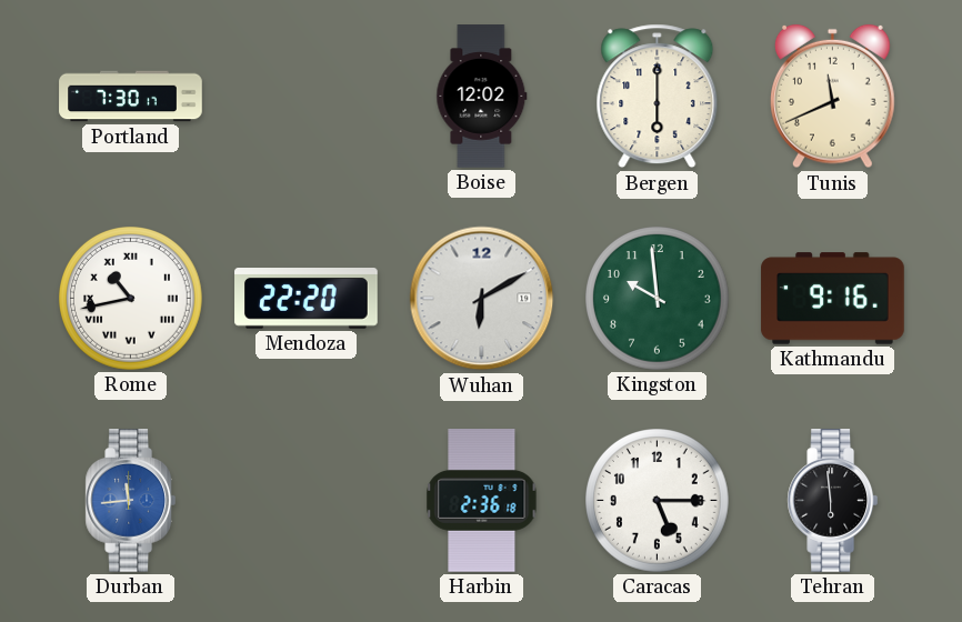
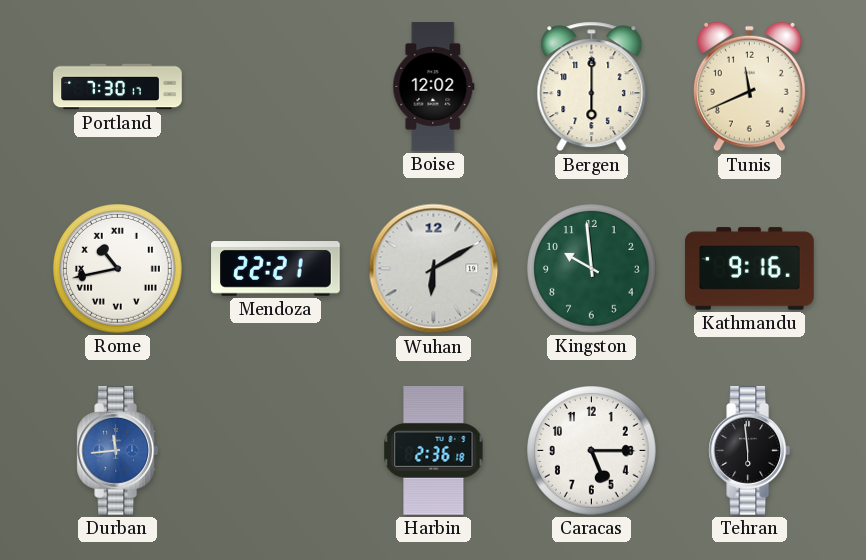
Mendoza: 22:20 -> 22:21
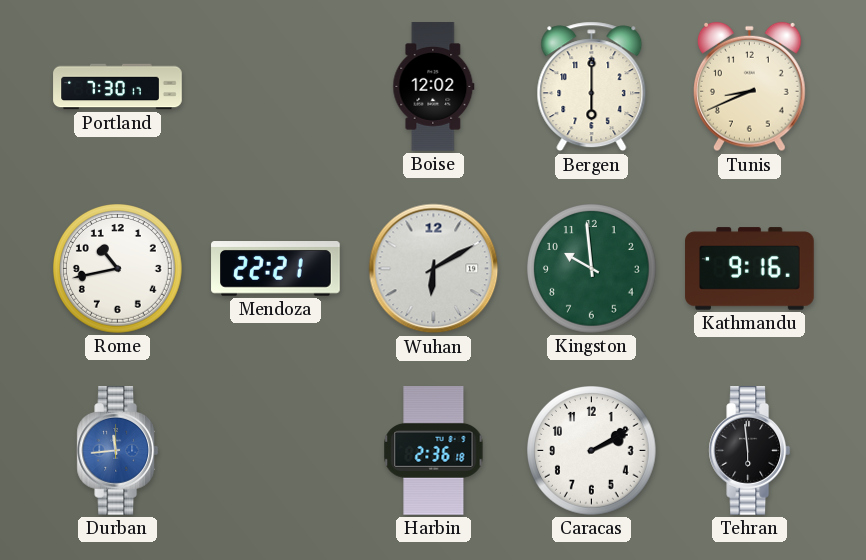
Tunis: 11:41 -> 8:41
Rome numerals: Roman -> Arabic
Caracas: 5:15 -> 2:10
